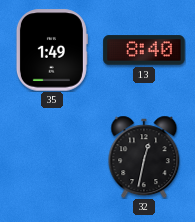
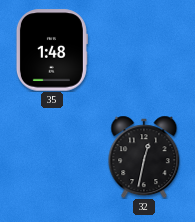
35: 1:49 -> 1:48
13: 8:40 -> none
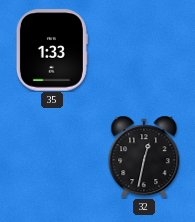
35: 1:48 -> 1:33
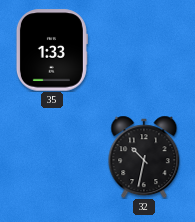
32: 12:32 -> 10:32
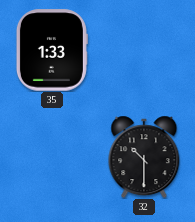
32: 10:32 -> 10:30
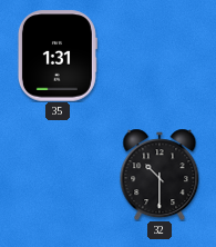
35: 1:33 -> 1:31
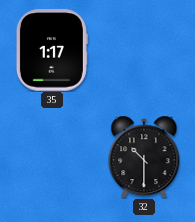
35: 1:31 -> 1:17
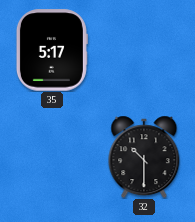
35: 1:17 -> 5:17
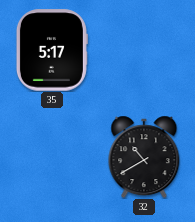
32: 10:30 -> 10:40
